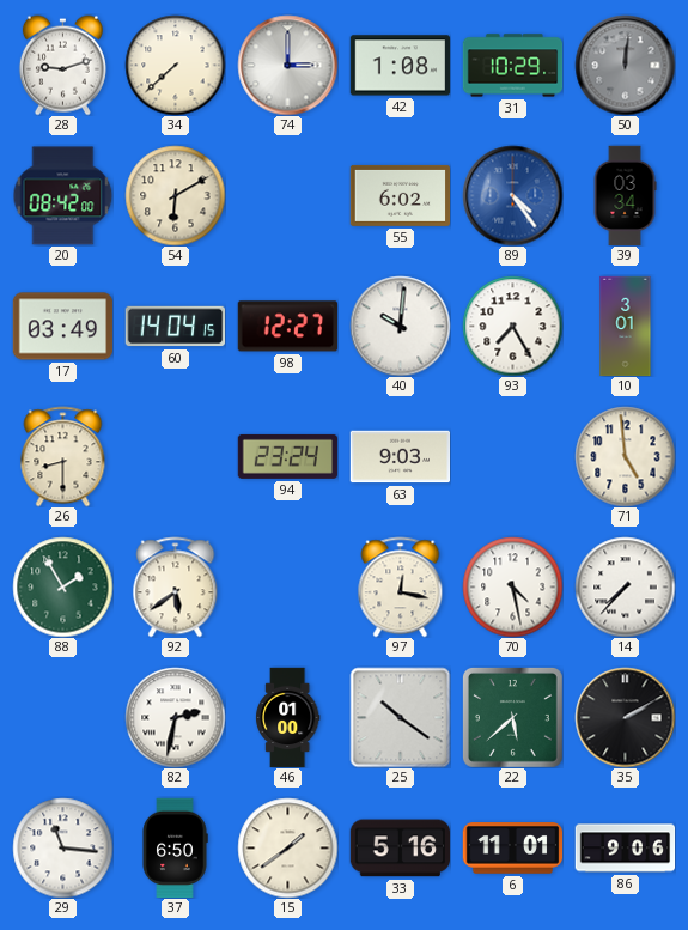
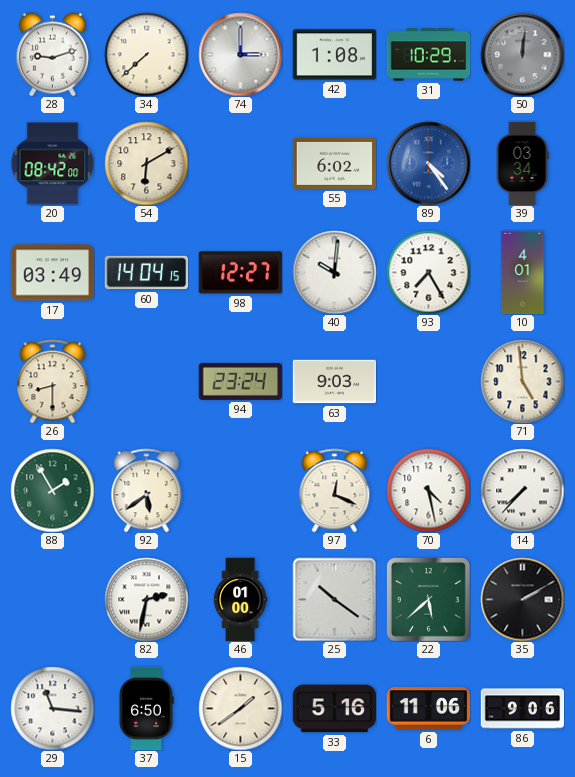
10: 3:01 -> 4:01
97: 12:17 -> 12:19
6: 11:01 -> 11:06
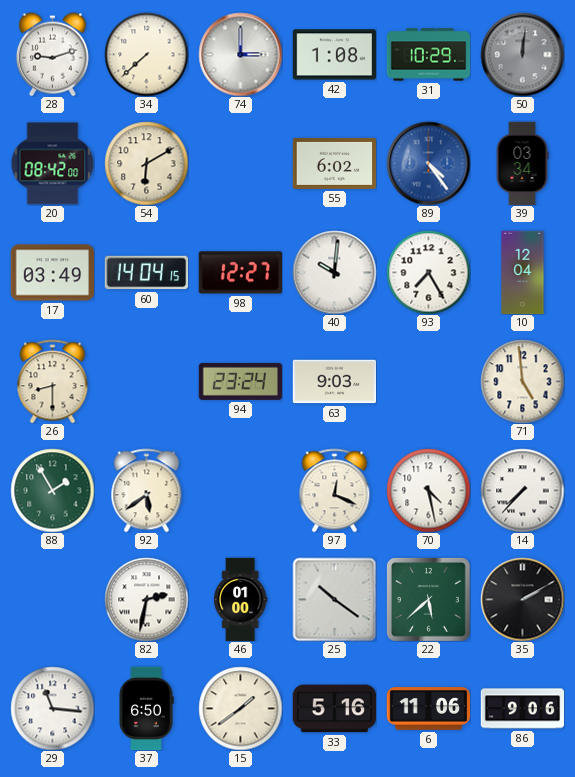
10: 4:01 -> 12:04
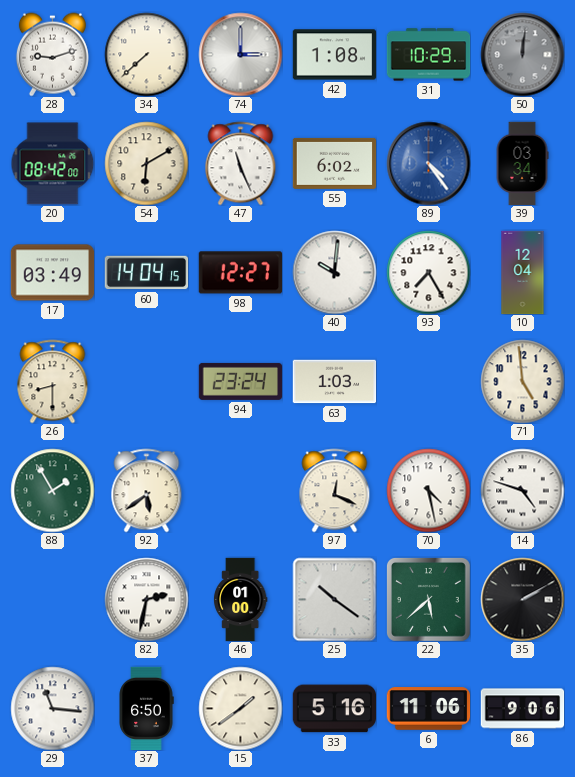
47: none -> 11:26
63: 9:03 -> 1:03
14: 7:37 -> 4:48
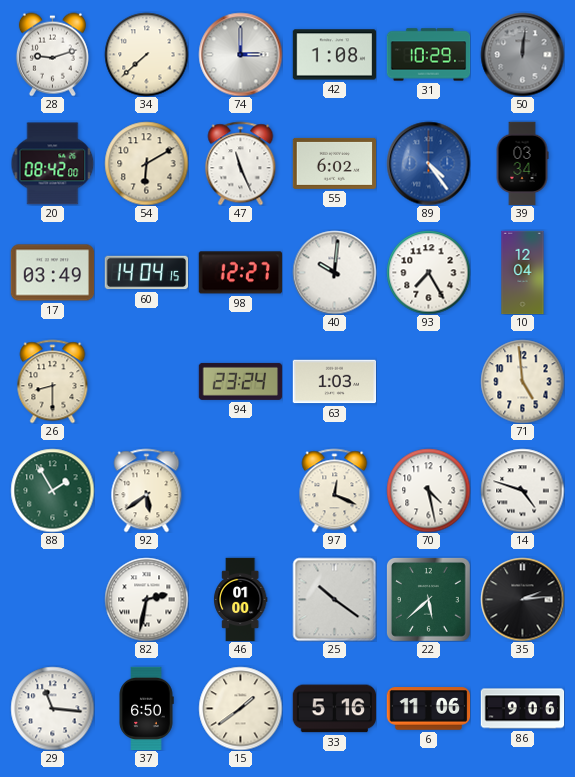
35: 2:10 -> 2:14
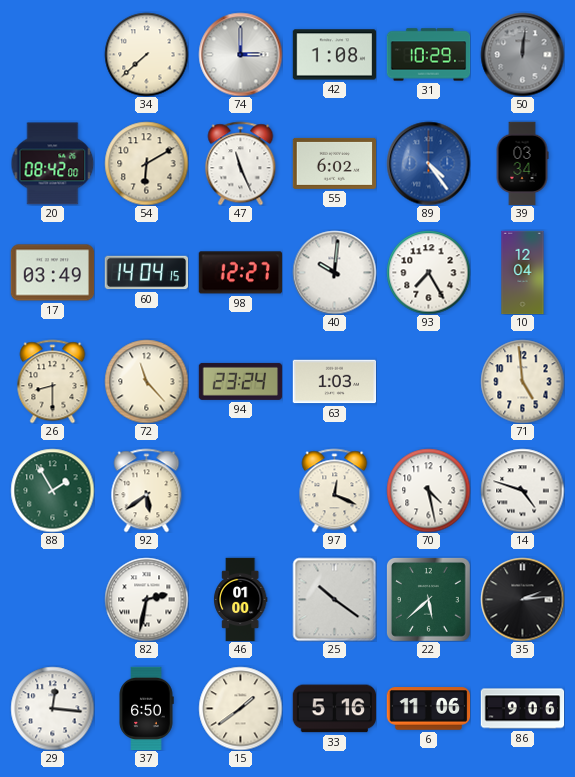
28: 9:12 -> none
72: none -> 11:23
29: 11:16 -> 12:16
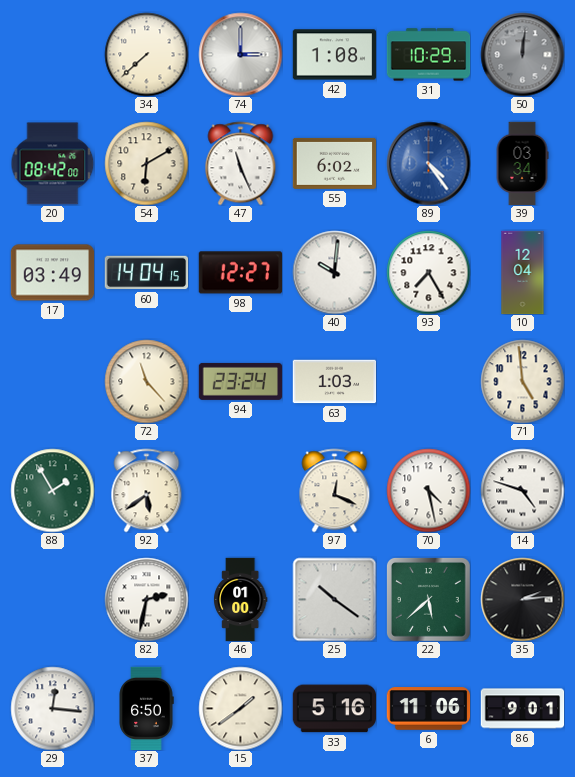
26: 8:30 -> none
86: 9:06 -> 9:01
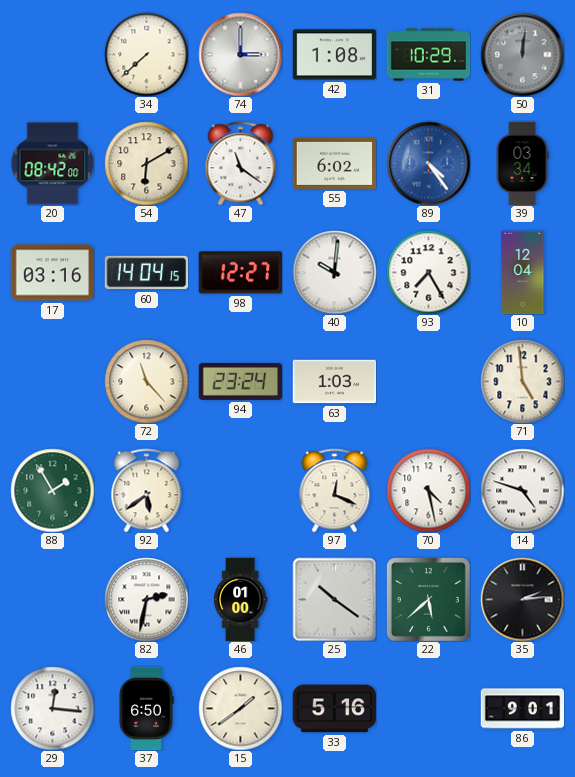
47: 11:26 -> 11:21
17: 03:49 -> 03:16
6: 11:06 -> none
